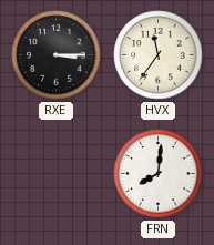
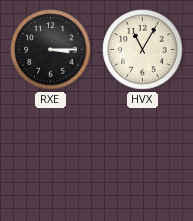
HVX: 11:36 -> 11:05
FRN: 8:01 -> none
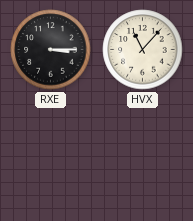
HVX: 11:05 -> 11:07
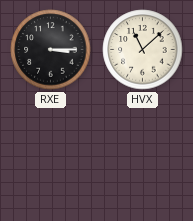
HVX: 11:07 -> 11:08
